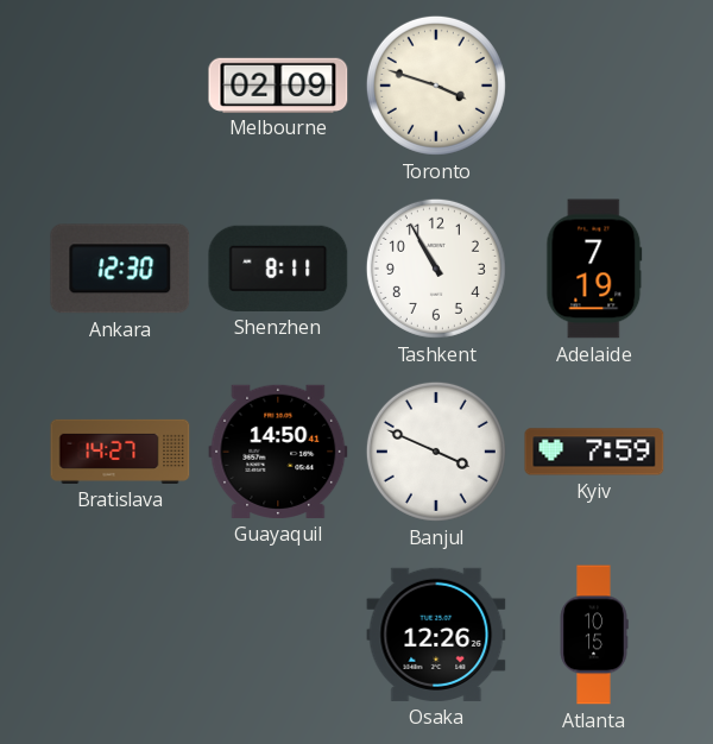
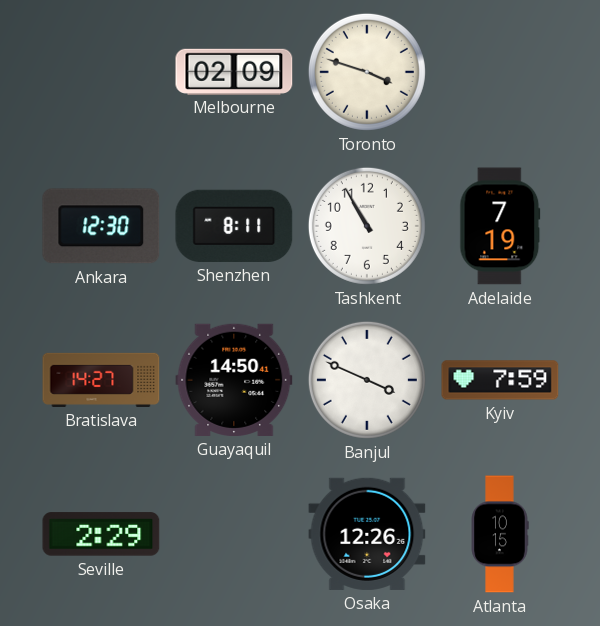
Seville: none -> 2:29
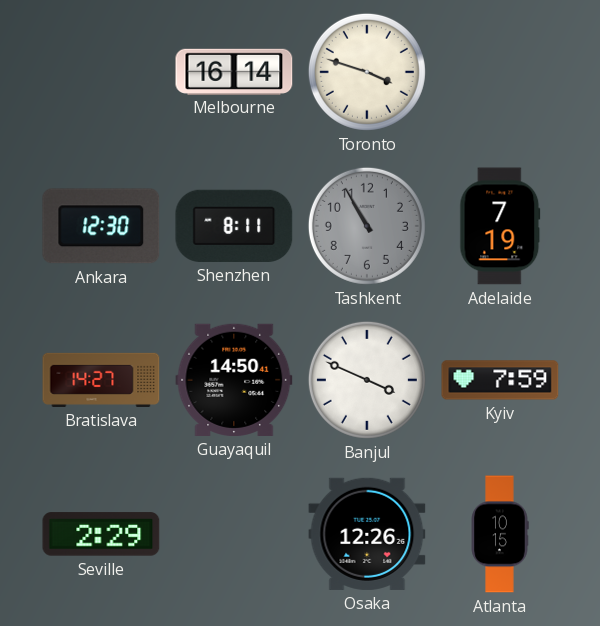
Melbourne: 02:09 -> 16:14
Tashkent dial: white -> grey
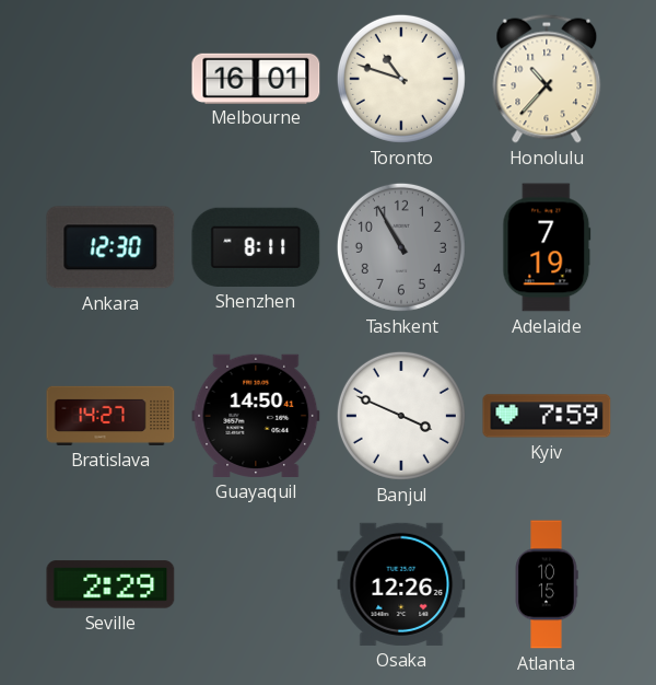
Melbourne: 16:14 -> 16:01
Toronto: 3:48 -> 10:48
Honolulu: none -> 10:37
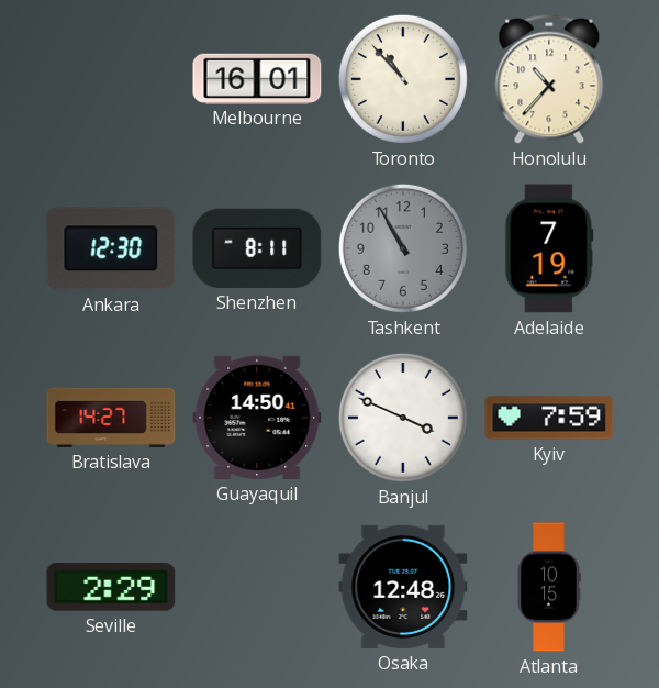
Toronto: 10:48 -> 10:53
Osaka: 12:26 -> 12:48
